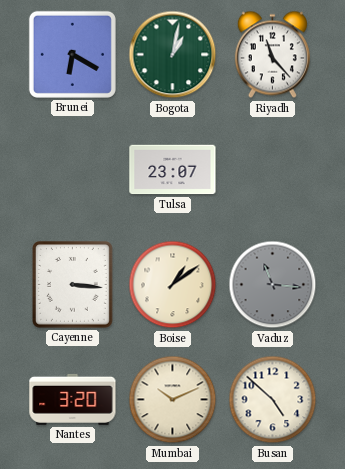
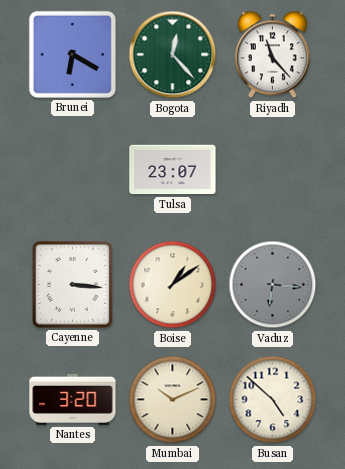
Bogota: 1:02 -> 12:23
Vaduz: 11:16 -> 6:16
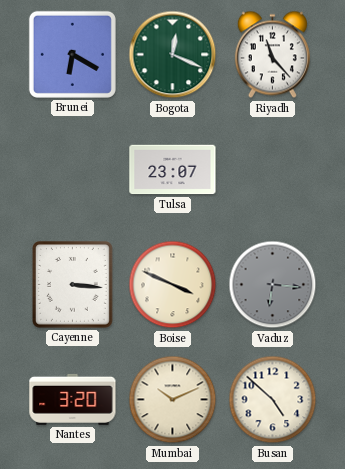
Bogota: 12:23 -> 12:19
Boise: 1:09 -> 3:49
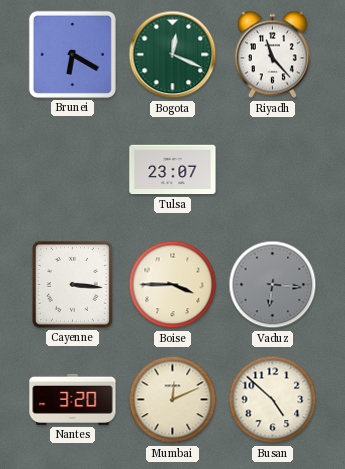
Boise: 3:49 -> 3:45
Mumbai: 10:11 -> 12:11
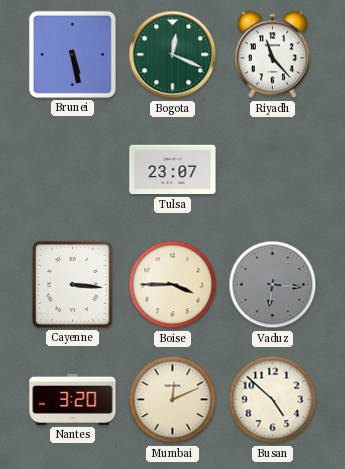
Brunei: 6:20 -> 5:28
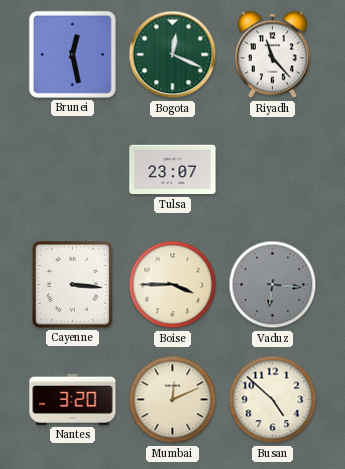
Brunei: 5:28 -> 12:28
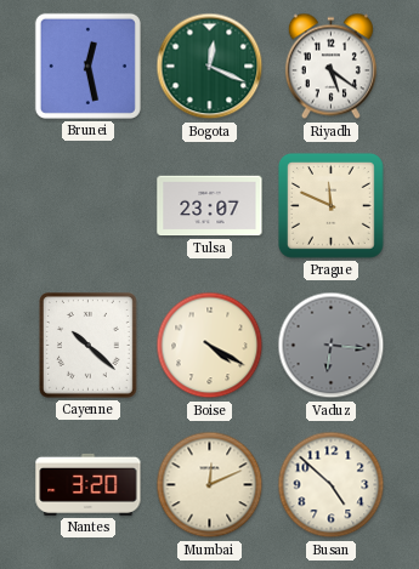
Riyadh: 11:23 -> 5:21
Prague: none -> 11:49
Cayenne: 3:16 -> 10:22
Boise: 3:45 -> 4:20
